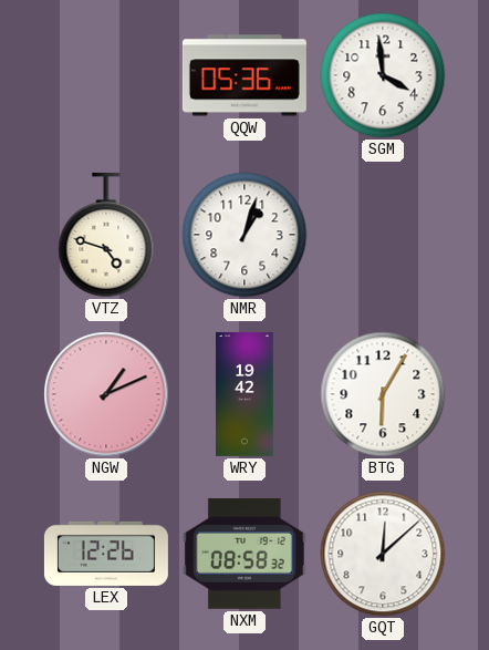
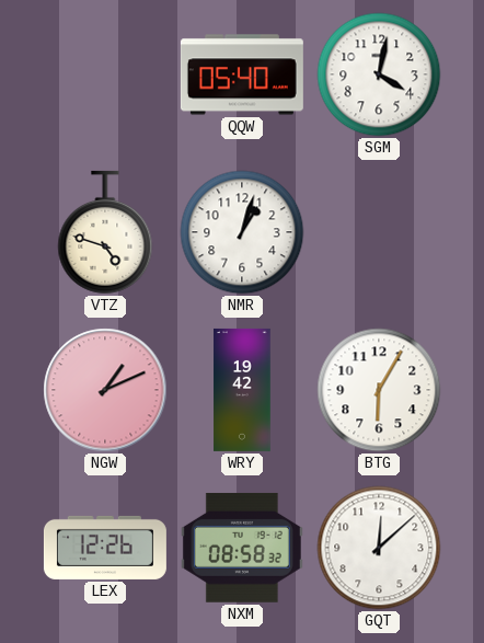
QQW: 05:36 -> 05:40
SGM: 3:59 -> 4:02
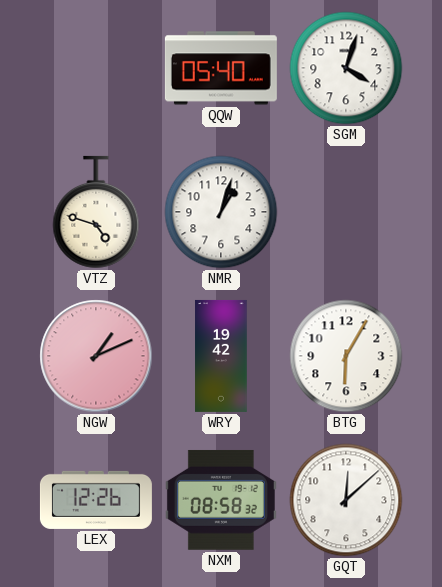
SGM: 4:02 -> 4:03
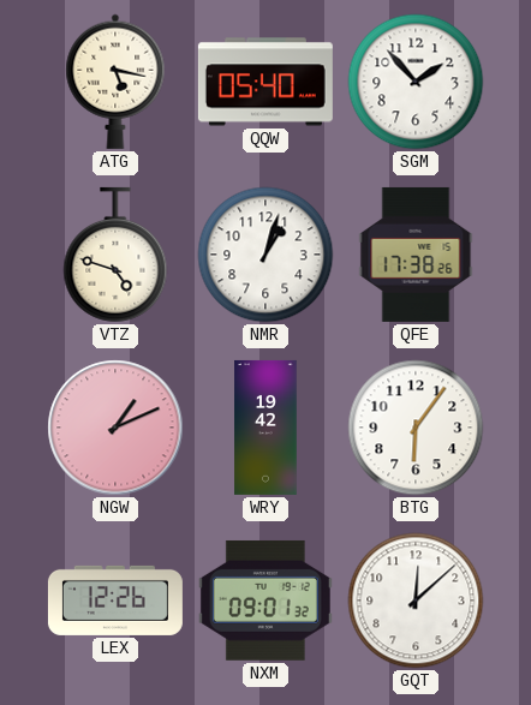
ATG: none -> 5:17
SGM: 4:03 -> 1:53
QFE: none -> 17:38
BTG: 6:05 -> 6:06
NXM: 08:58 -> 09:01
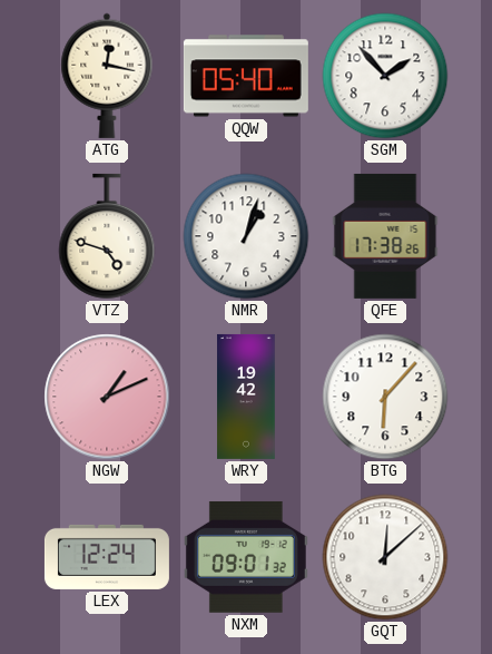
ATG: 5:17 -> 12:17
BTG: 6:06 -> 6:07
LEX: 12:26 -> 12:24
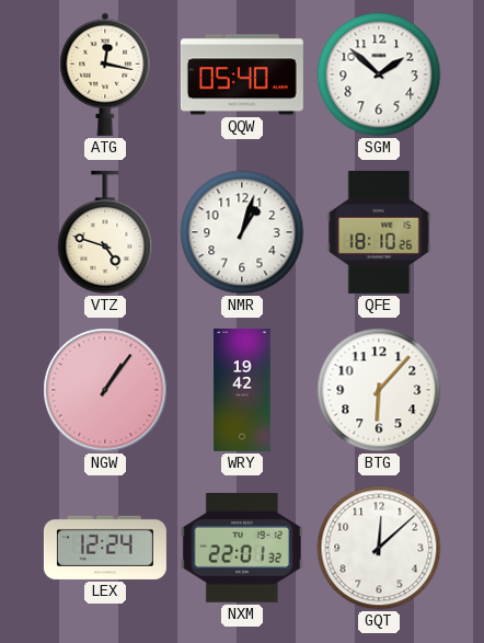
SGM: 1:53 -> 1:52
QFE: 17:38 -> 18:10
NGW: 1:11 -> 1:06
NXM: 09:01 -> 22:01
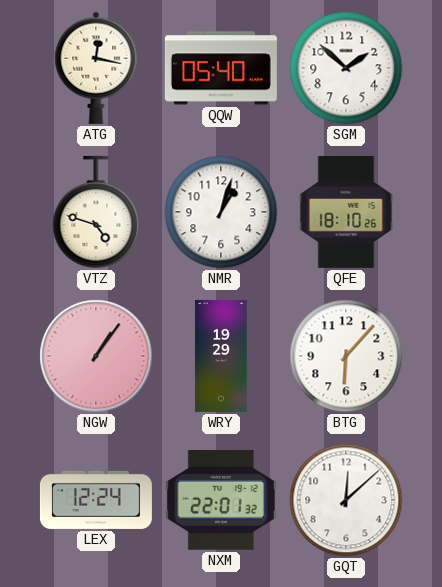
WRY: 19:42 -> 19:29
